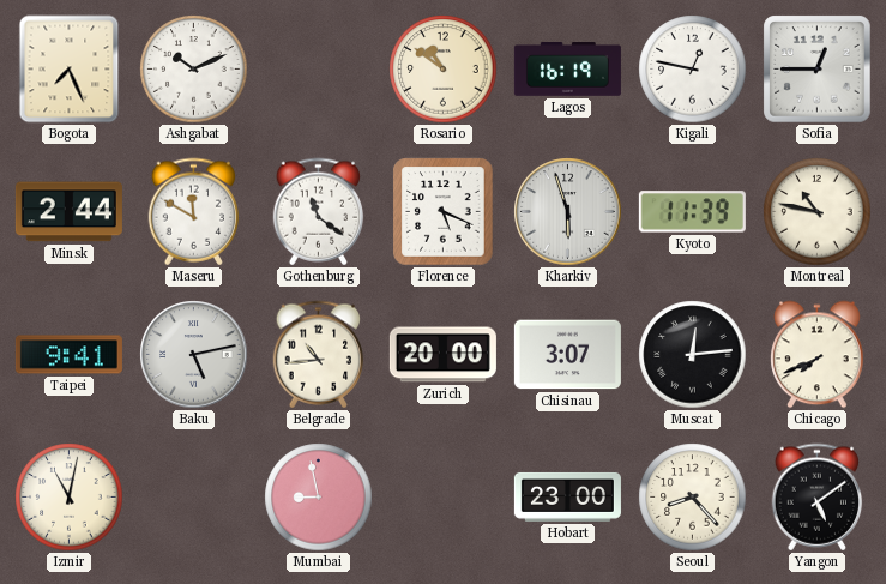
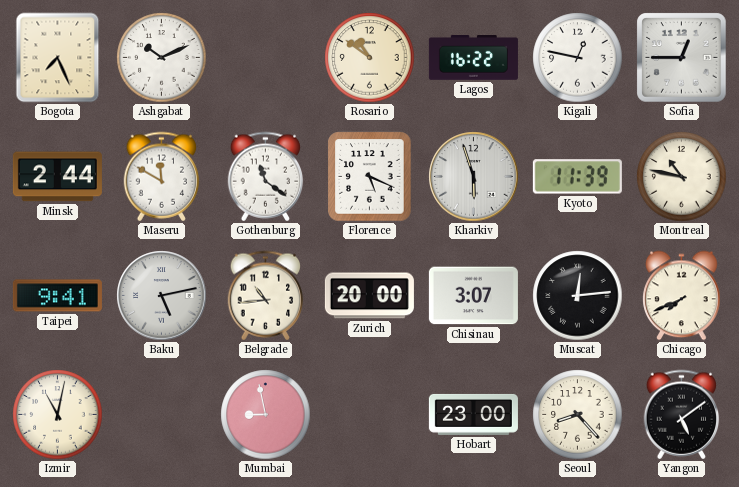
Lagos: 16:19 -> 16:22
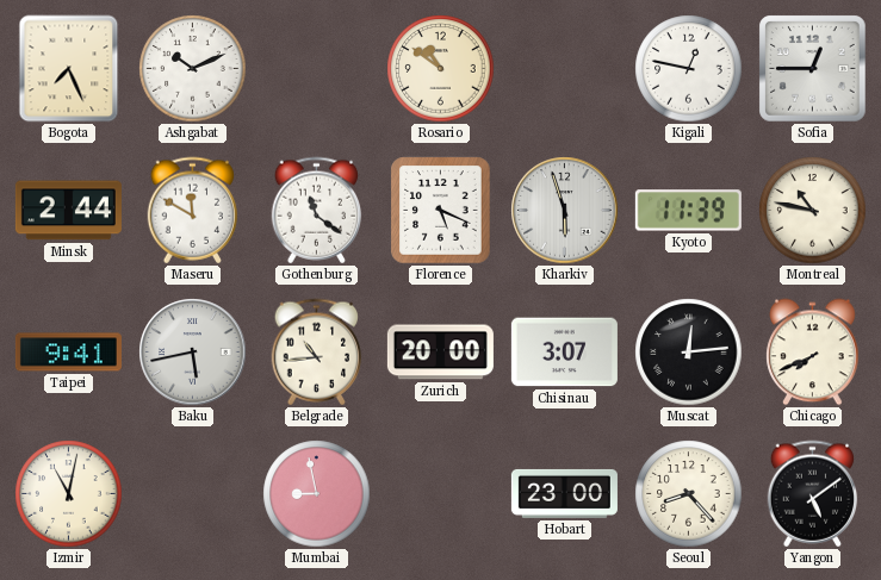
Lagos: 16:22 -> none
Baku: 5:13 -> 5:43
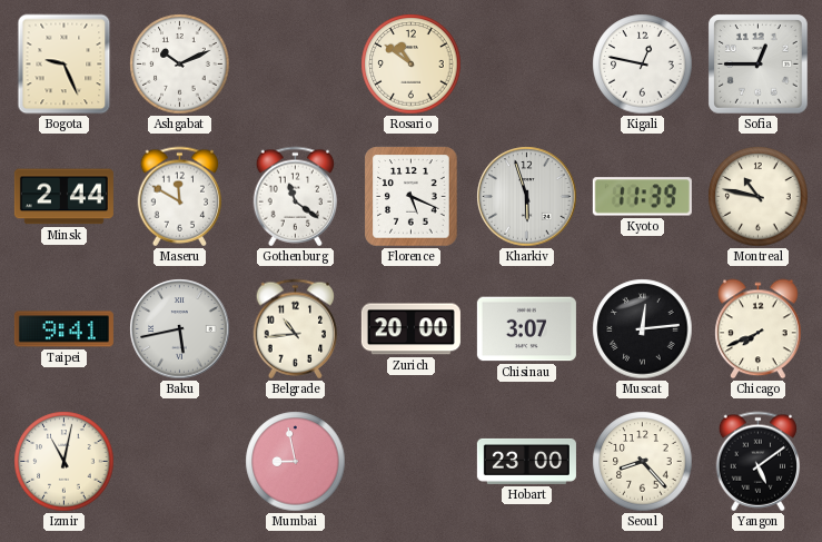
Bogota: 7:26 -> 9:26
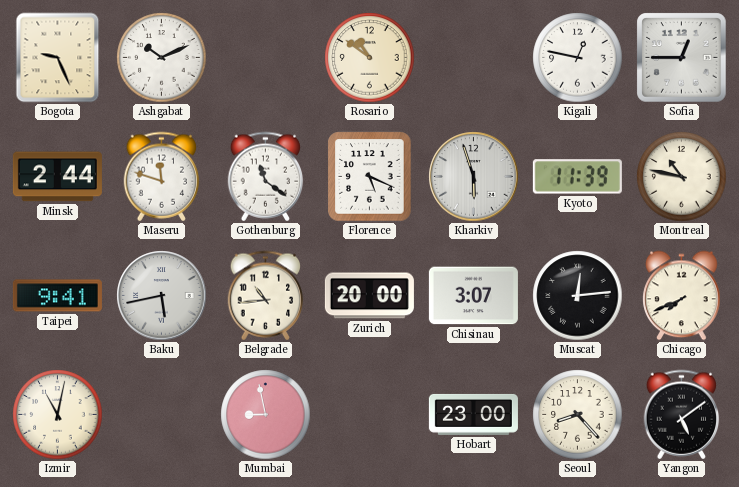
Maseru: 11:50 -> 11:48
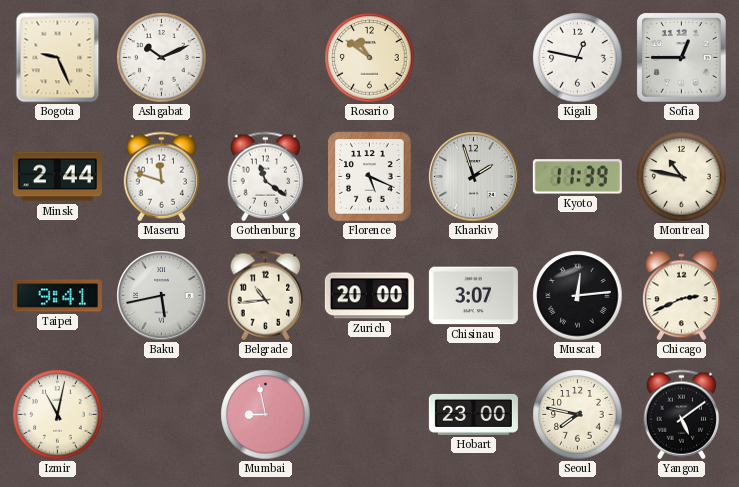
Kharkiv: 5:57 -> 1:57
Chicago: 7:41 -> 2:41
Seoul: 8:23 -> 7:47
